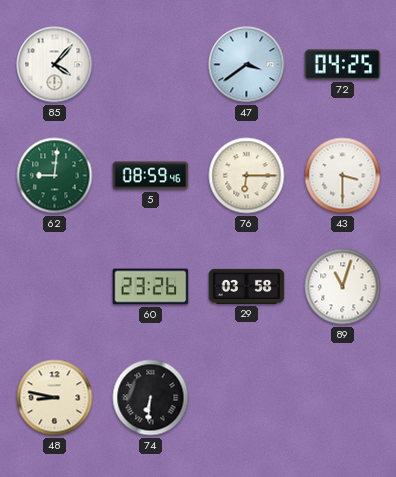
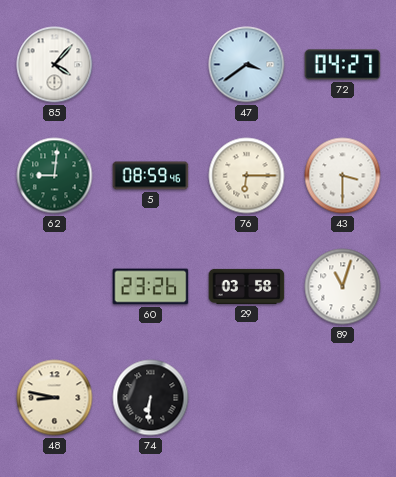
72: 04:25 -> 04:27
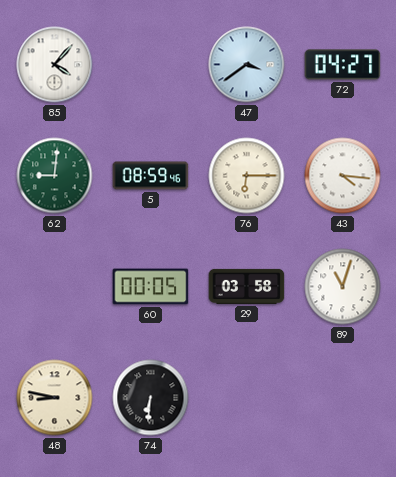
43: 3:30 -> 4:16
60: 23:26 -> 00:05
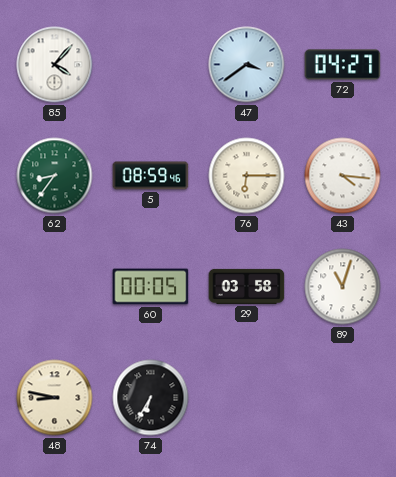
62: 9:01 -> 8:36
74: 6:31 -> 6:35
